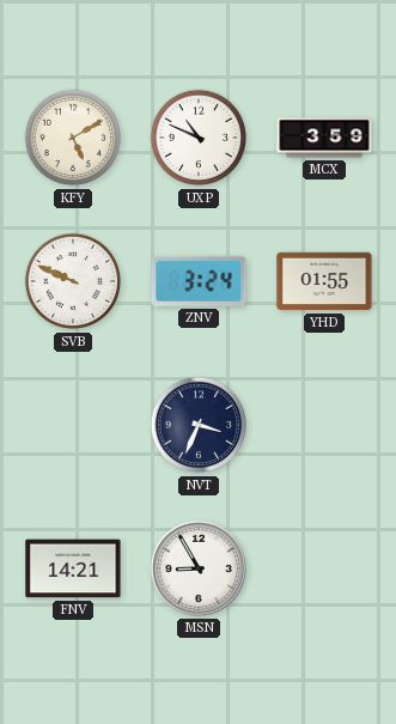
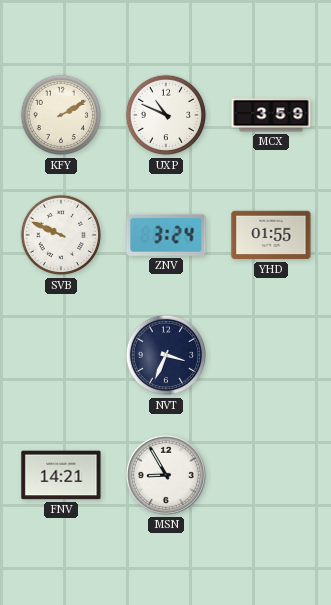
KFY: 5:10 -> 2:10
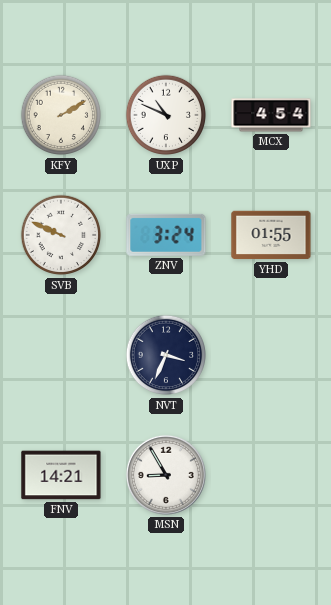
MCX: 3:59 -> 4:54
